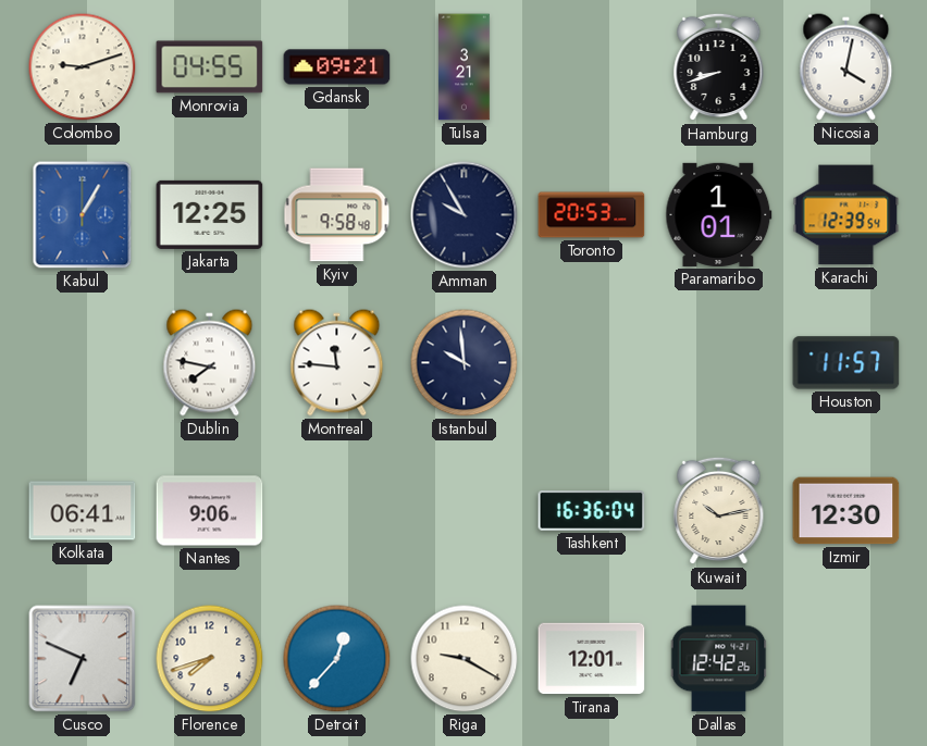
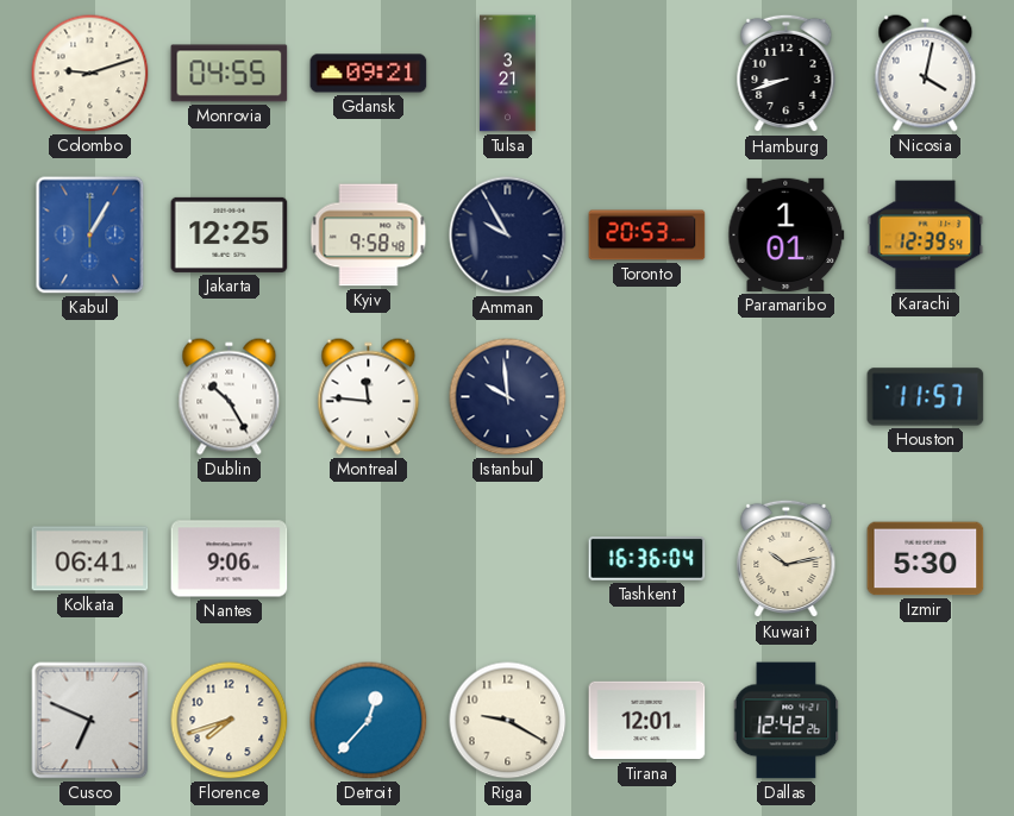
Dublin: 7:47 -> 10:25
Izmir: 12:30 -> 5:30
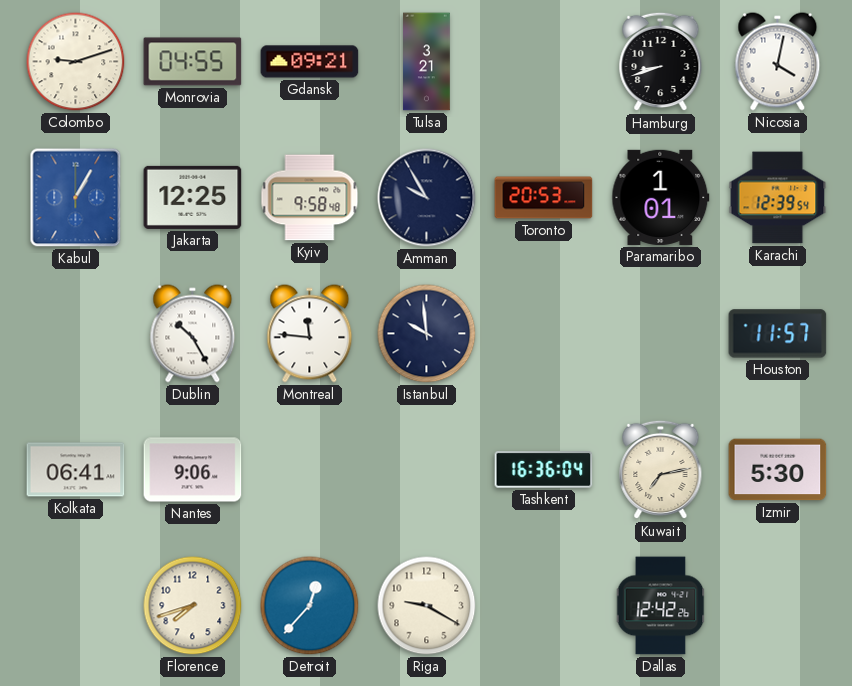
Kuwait: 10:13 -> 7:13
Cusco: 6:49 -> none
Tirana: 12:01 -> none
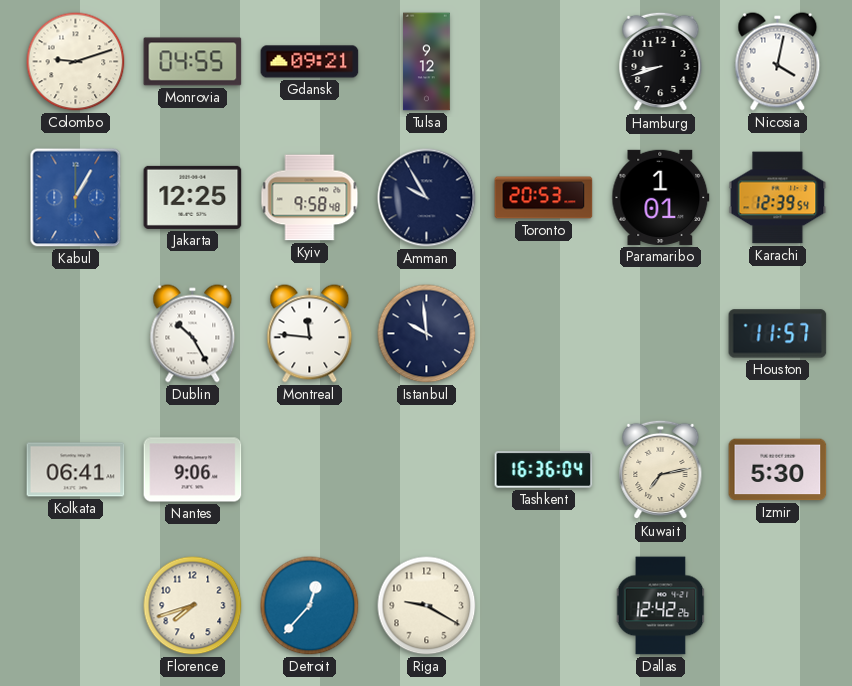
Tulsa: 3:21 -> 9:12
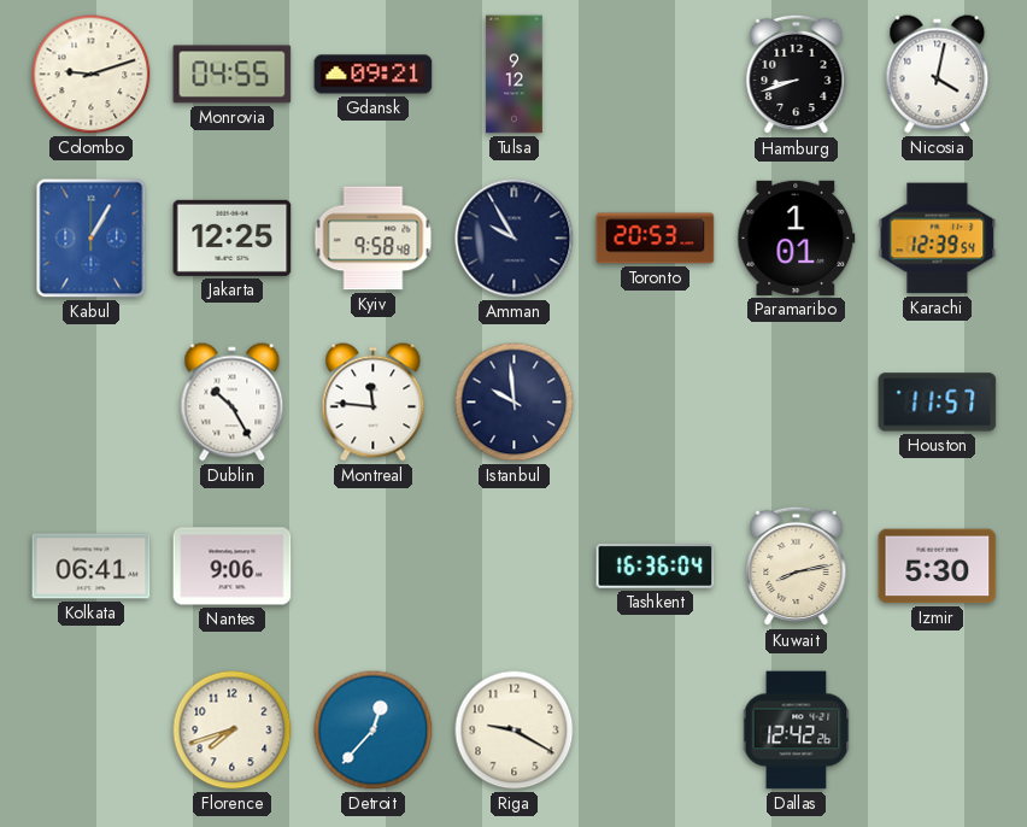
Kuwait: 7:13 -> 8:13
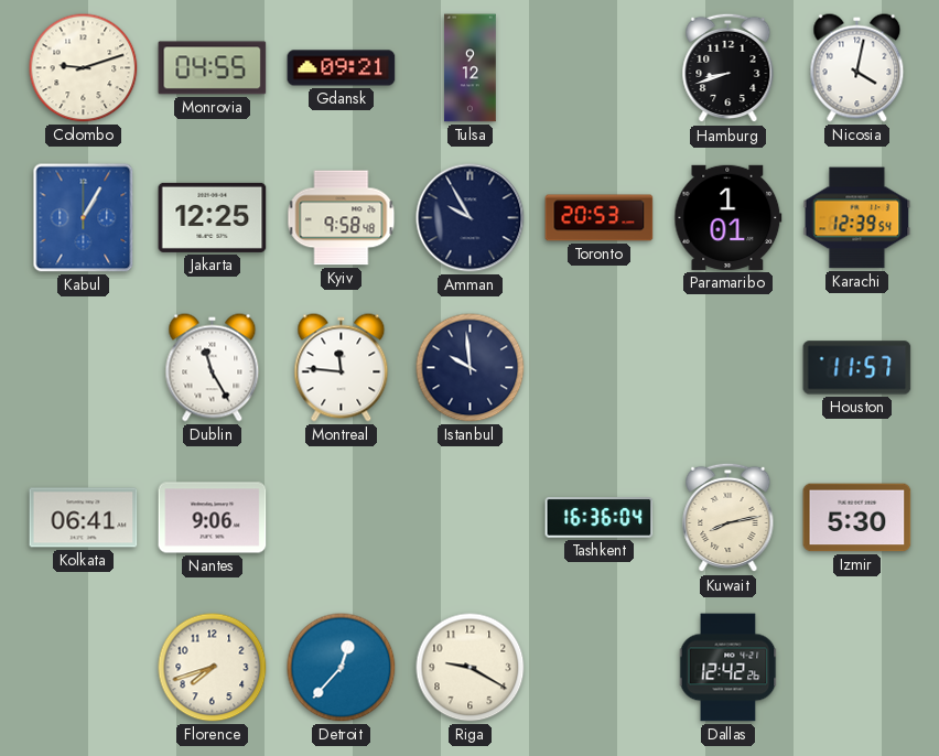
Dublin: 10:25 -> 11:25
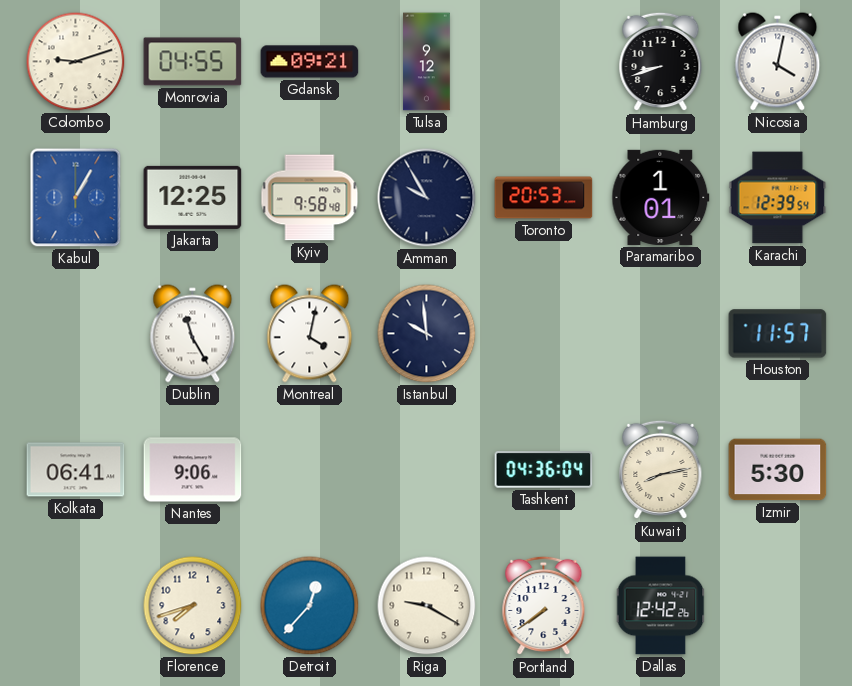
Montreal: 11:46 -> 4:02
Tashkent: 16:36 -> 04:36
Portland: none -> 7:39
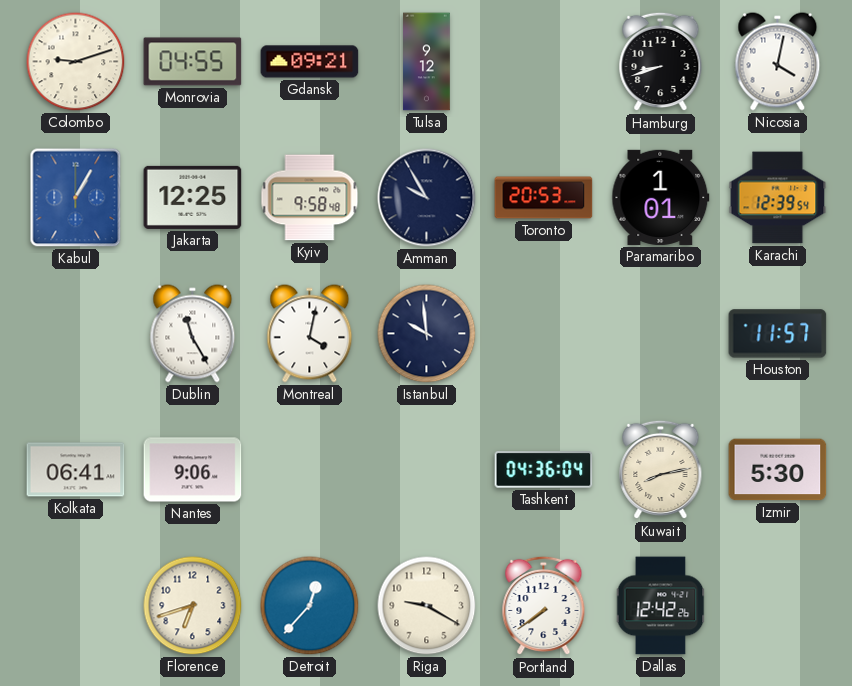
Florence: 7:42 -> 6:42
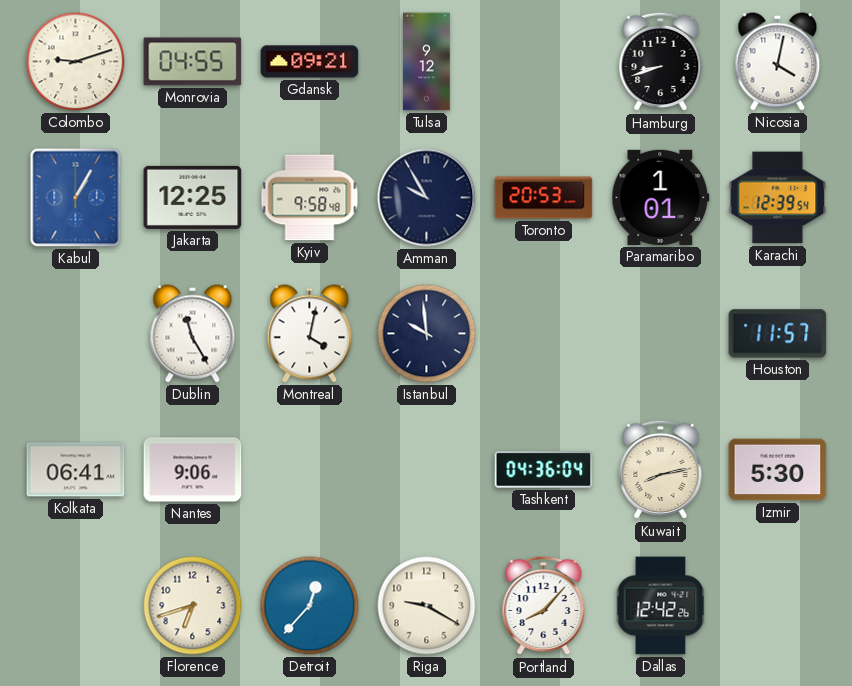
Portland: 7:39 -> 8:07
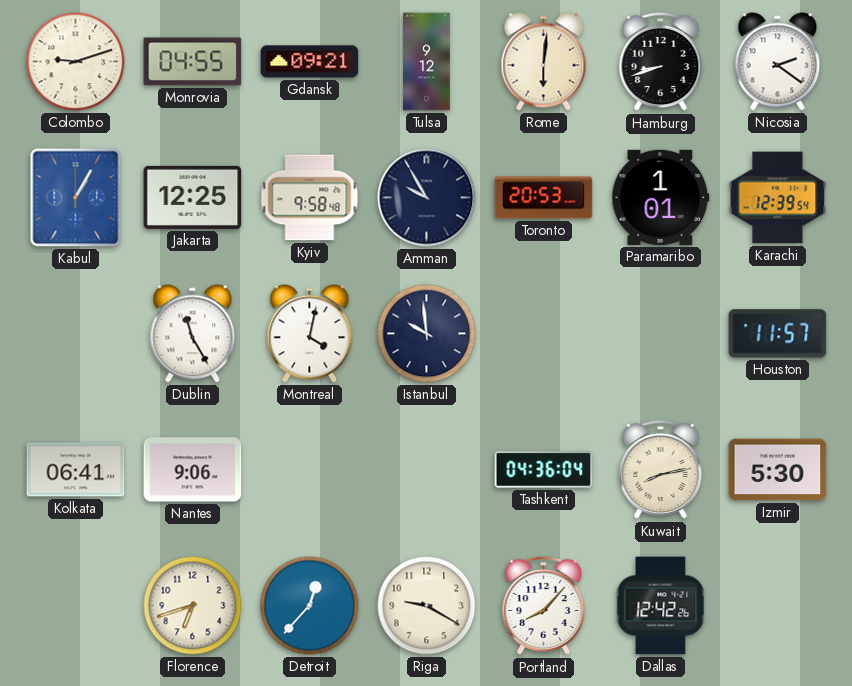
Rome: none -> 6:01
Nicosia: 4:02 -> 2:21
